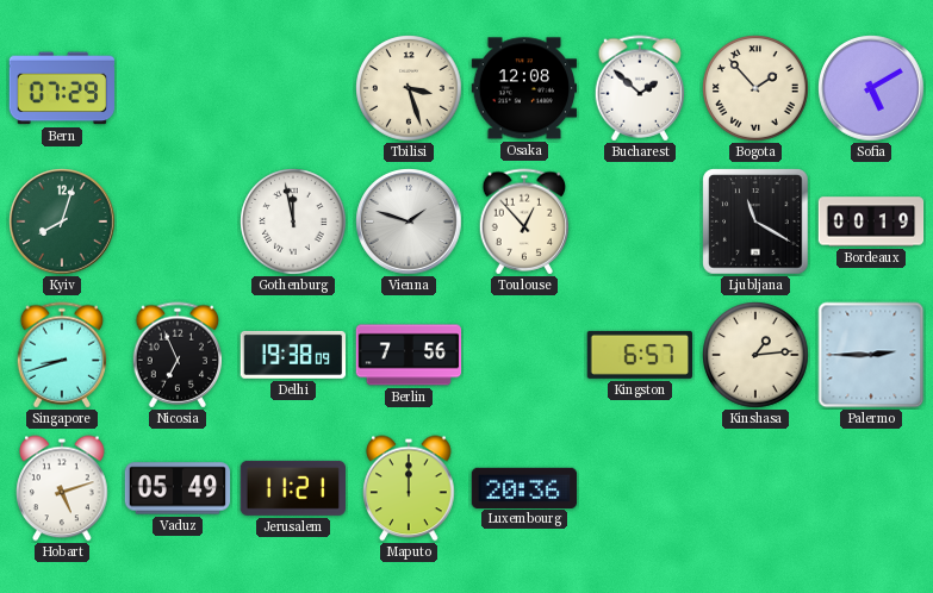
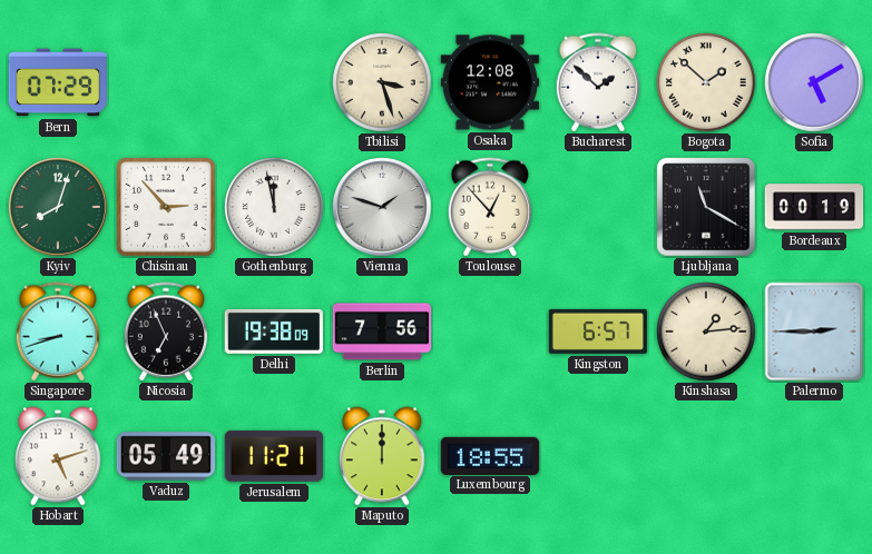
Bogota: 1:53 -> 1:52
Chisinau: none -> 2:53
Luxembourg: 20:36 -> 18:55
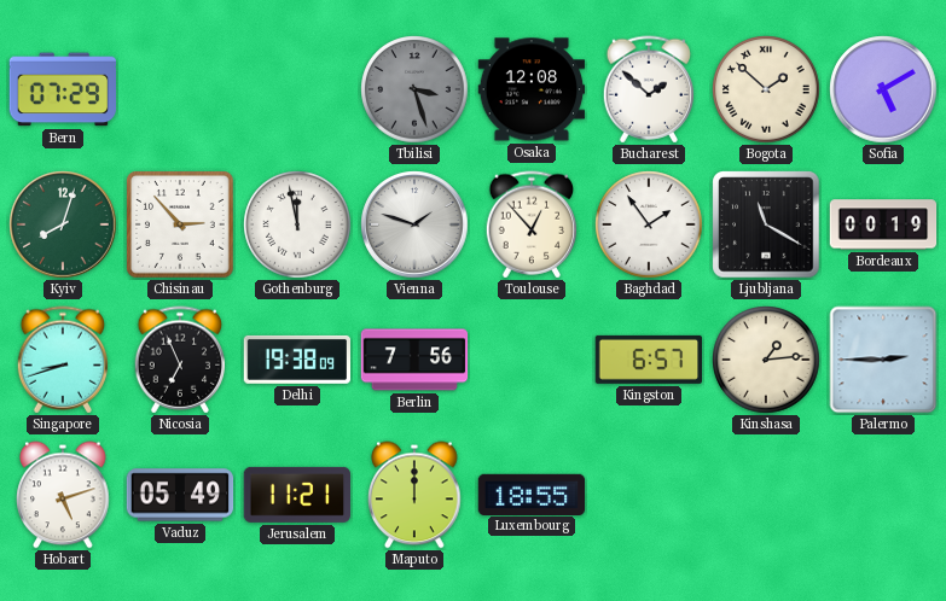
Tbilisi dial: cream -> grey
Baghdad: none -> 1:54
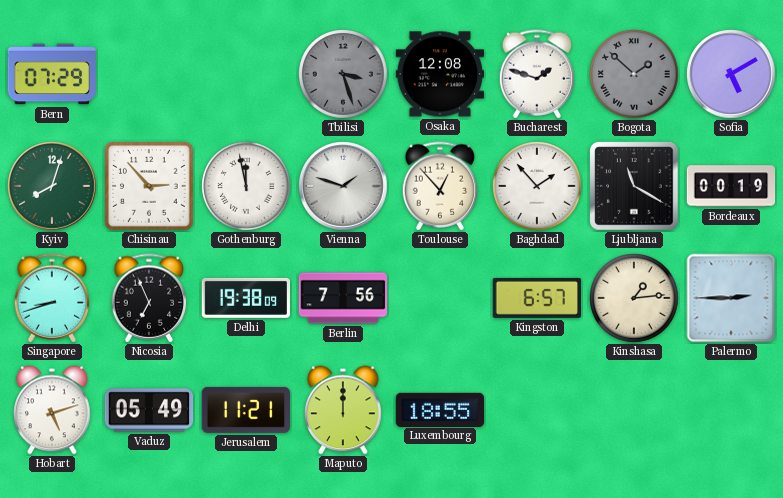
Bucharest: 1:52 -> 1:48
Bogota dial: cream -> grey
Baghdad: 1:54 -> 1:53
